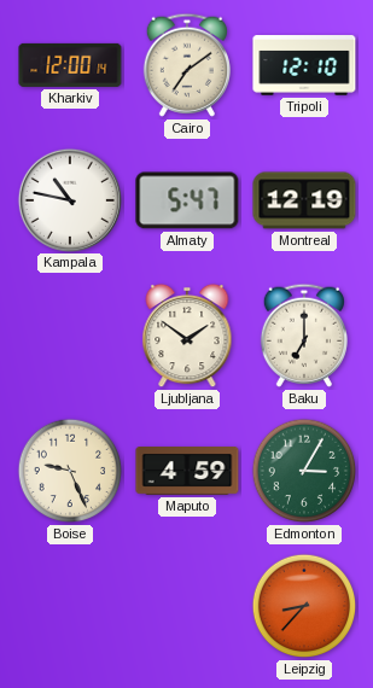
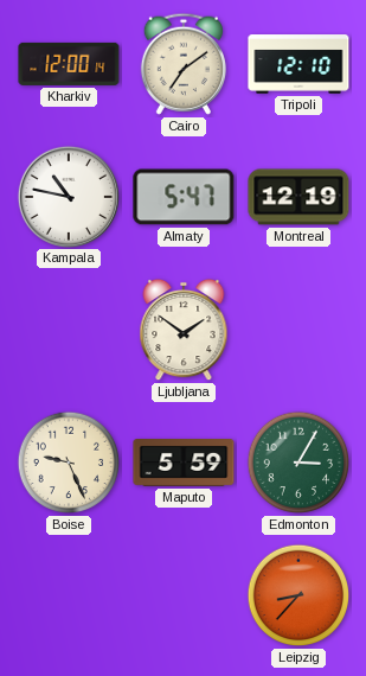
Baku: 7:00 -> none
Maputo: 4:59 -> 5:59
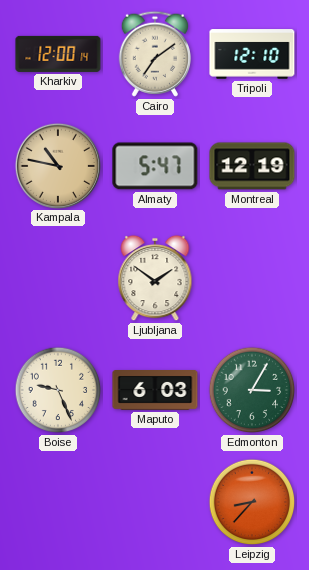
Kampala dial: white -> champagne
Maputo: 5:59 -> 6:03
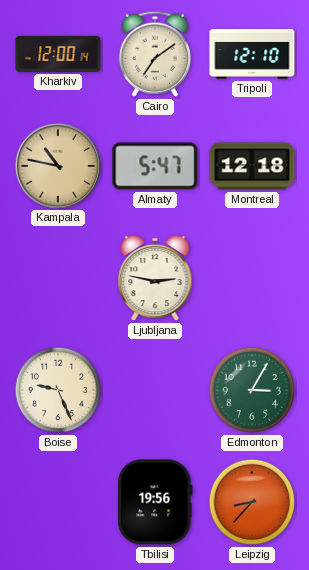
Montreal: 12:19 -> 12:18
Ljubljana: 1:51 -> 2:47
Maputo: 6:03 -> none
Tbilisi: none -> 19:56
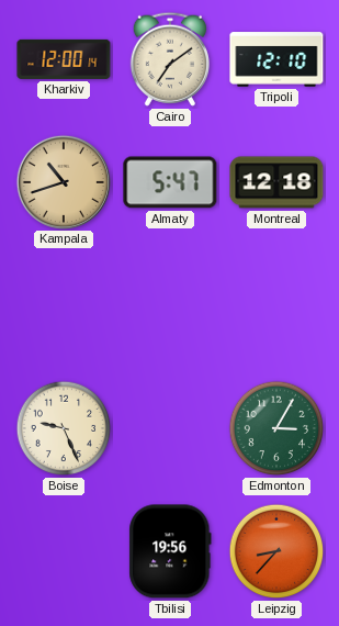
Kampala: 10:47 -> 10:42
Ljubljana: 2:47 -> none
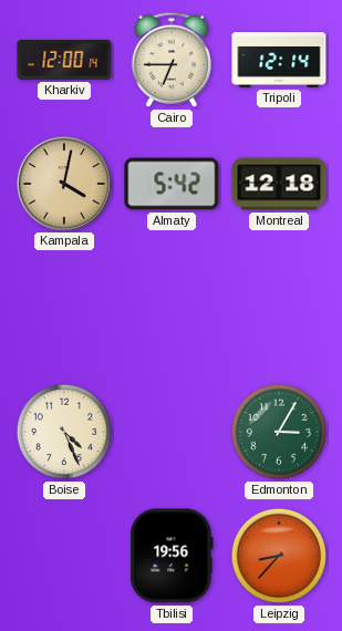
Cairo: 7:09 -> 6:45
Tripoli: 12:10 -> 12:14
Kampala: 10:42 -> 4:02
Almaty: 5:47 -> 5:42
Boise: 9:26 -> 4:26
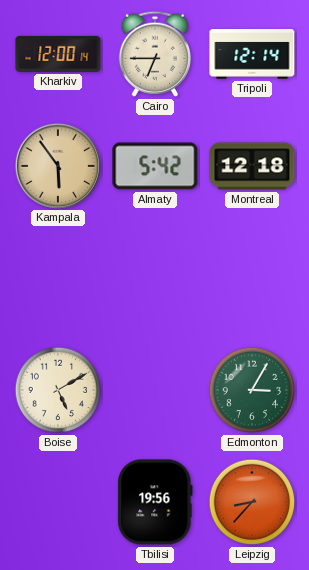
Kampala: 4:02 -> 5:54
Boise: 4:26 -> 5:10
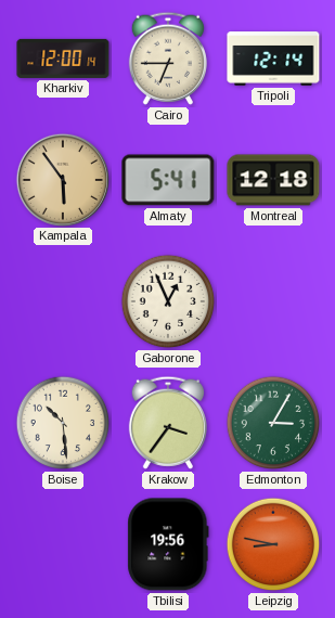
Almaty: 5:42 -> 5:41
Gaborone: none -> 12:56
Boise: 5:10 -> 10:29
Krakow: none -> 3:36
Leipzig: 8:37 -> 8:47
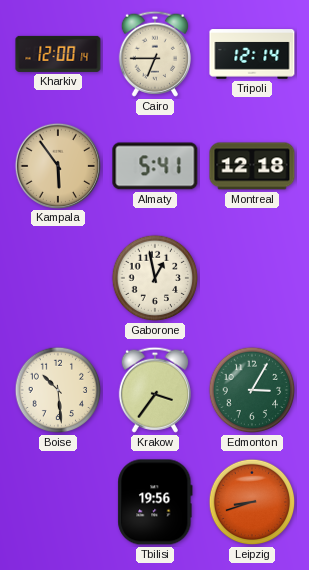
Gaborone: 12:56 -> 12:58
Leipzig: 8:47 -> 8:42
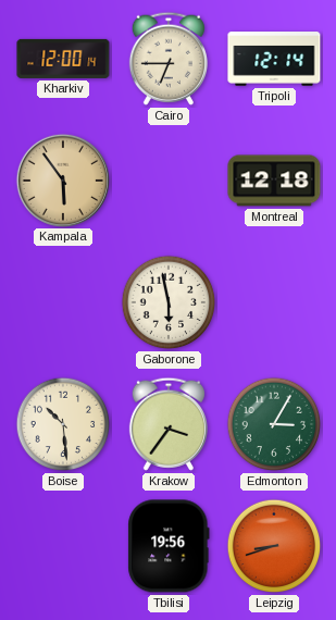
Almaty: 5:41 -> none
Gaborone: 12:58 -> 5:58
